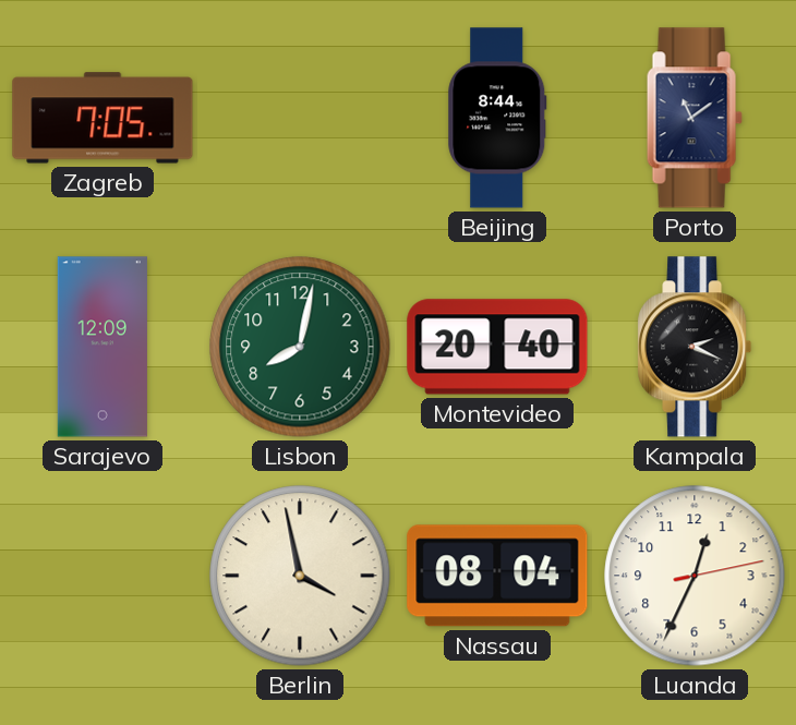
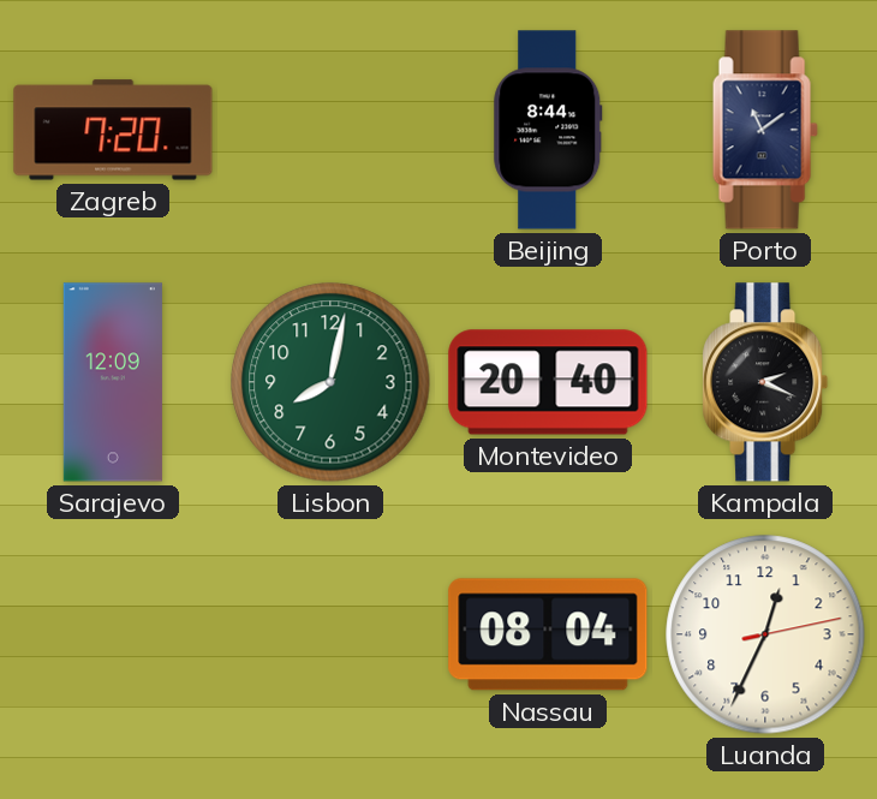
Zagreb: 7:05 -> 7:20
Berlin: 3:58 -> none
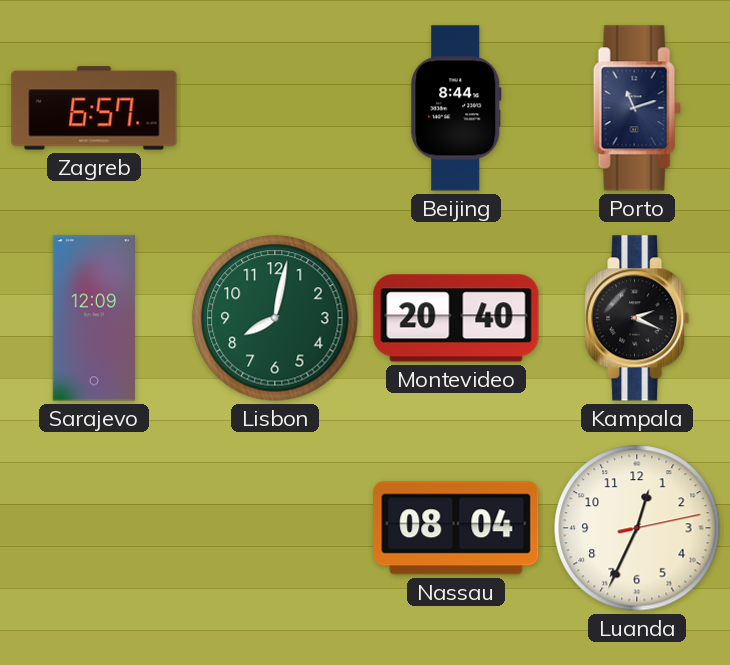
Zagreb: 7:20 -> 6:57
Porto: 11:09 -> 11:12
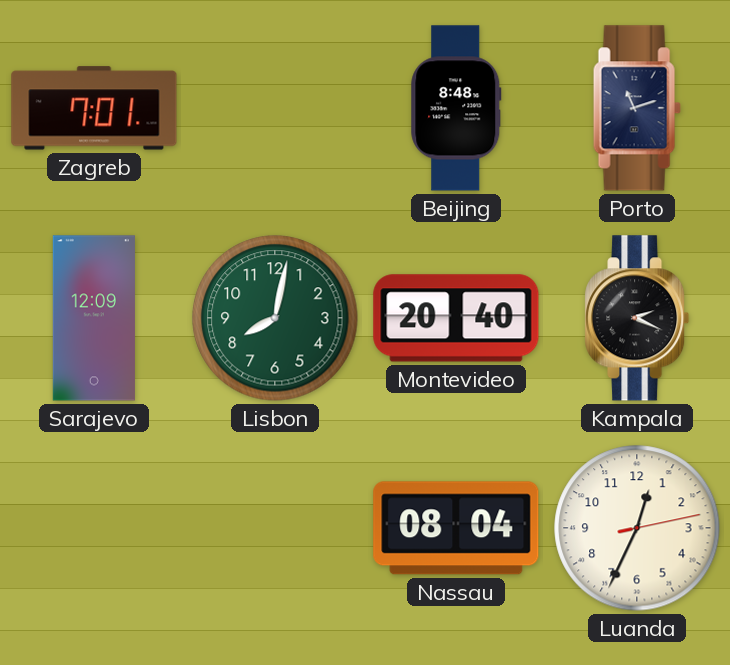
Zagreb: 6:57 -> 7:01
Beijing: 8:44 -> 8:48
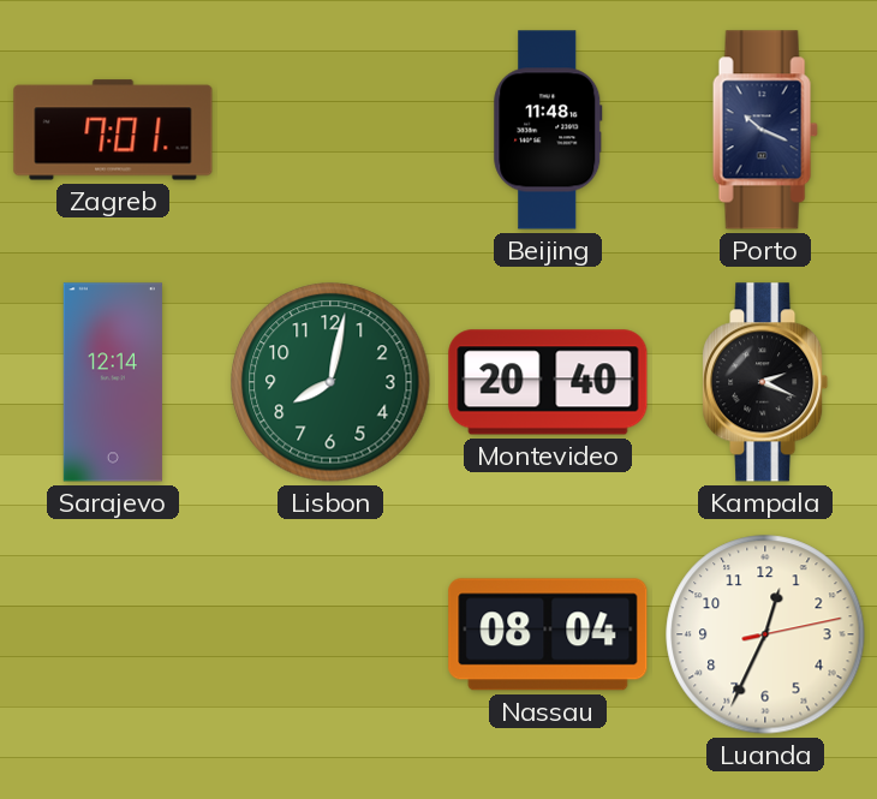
Beijing: 8:48 -> 11:48
Porto: 11:12 -> 10:19
Sarajevo: 12:09 -> 12:14
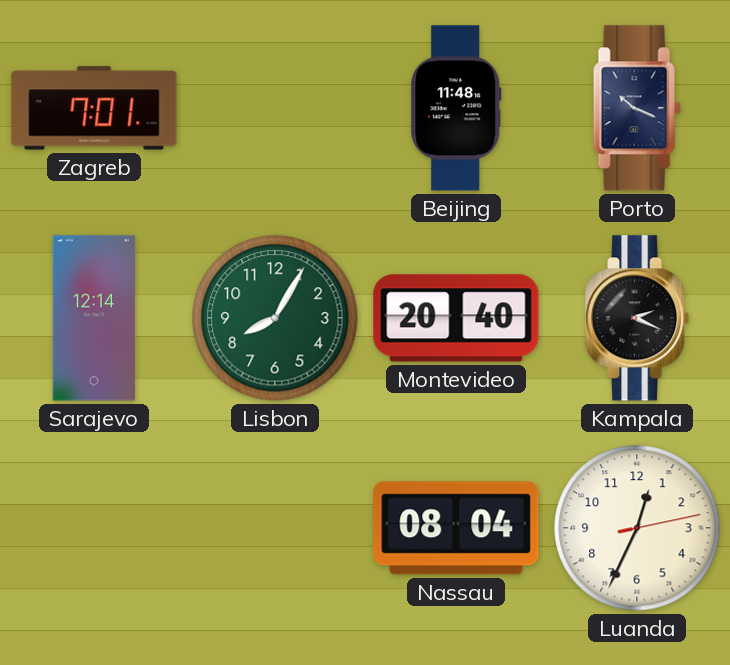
Lisbon: 8:02 -> 8:05
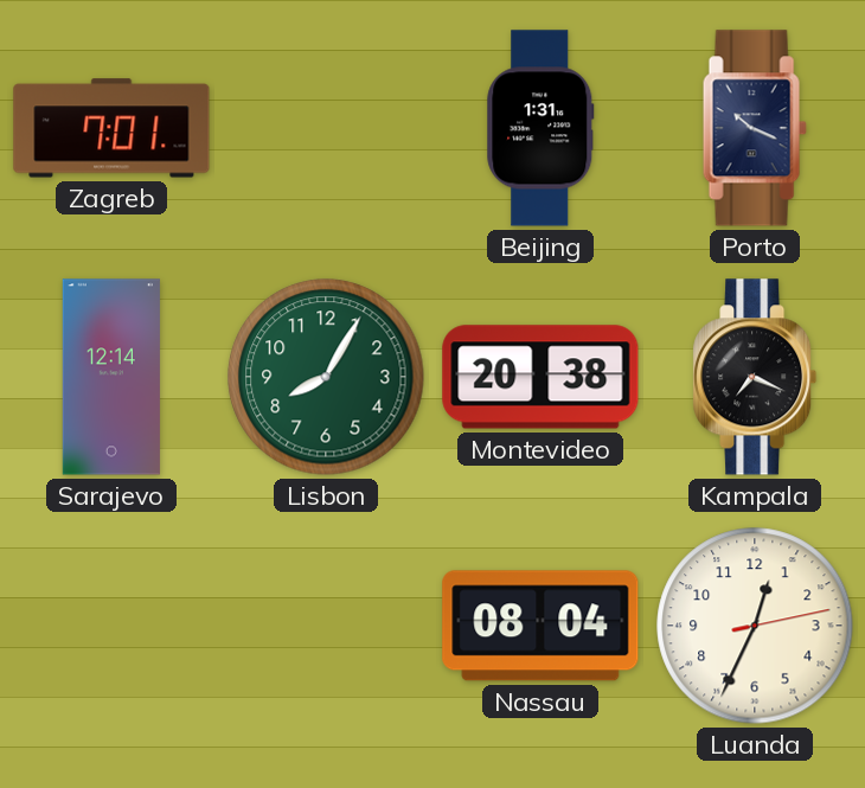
Beijing: 11:48 -> 1:31
Montevideo: 20:40 -> 20:38
Kampala: 2:19 -> 7:19
